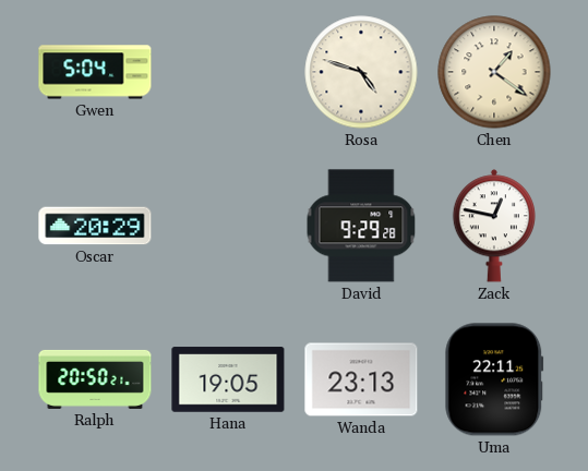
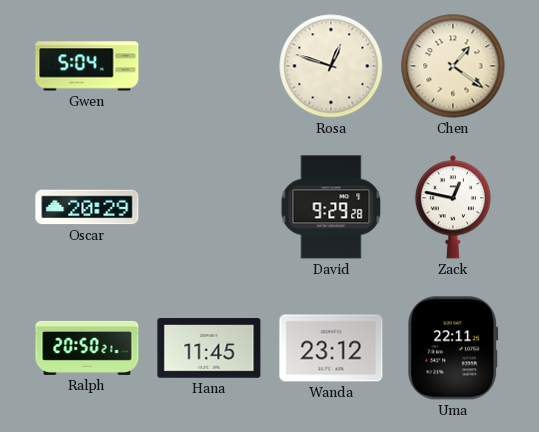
Rosa: 4:48 -> 12:48
Hana: 19:05 -> 11:45
Wanda: 23:13 -> 23:12
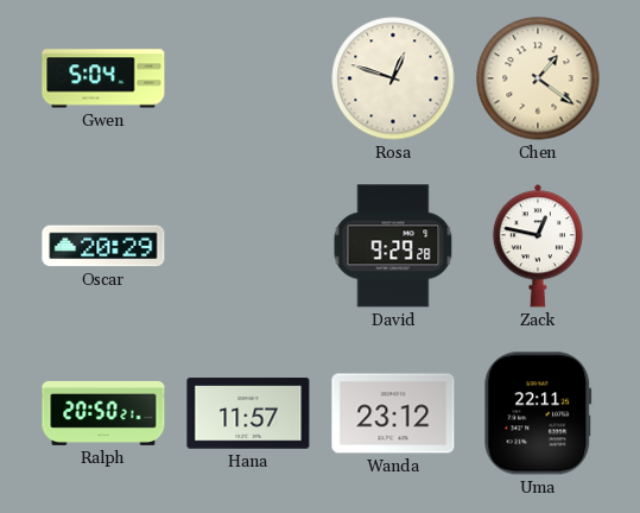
Hana: 11:45 -> 11:57
